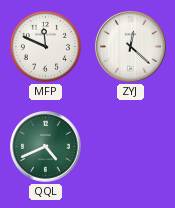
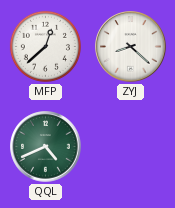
MFP: 11:49 -> 12:38
ZYJ: 12:22 -> 8:22
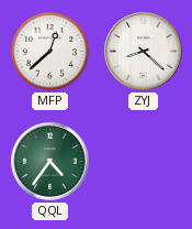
QQL: 4:41 -> 4:36
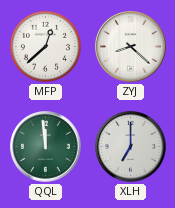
QQL: 4:36 -> 11:59
XLH: none -> 7:00
